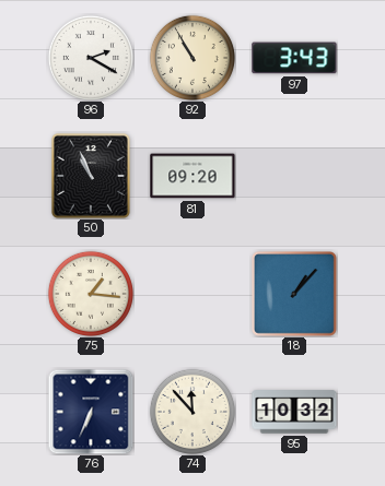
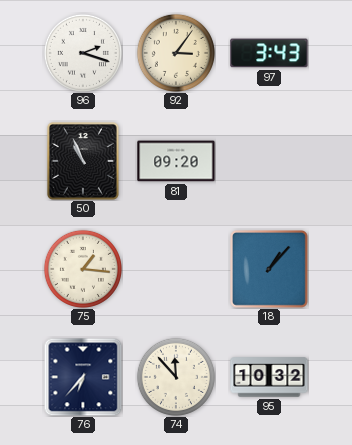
96: 2:20 -> 2:18
92: 10:55 -> 3:06
76: 6:34 -> 6:37
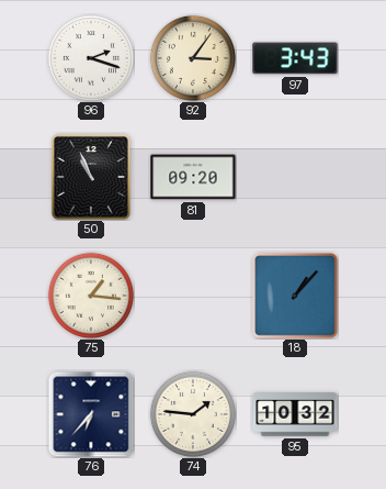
74: 11:53 -> 1:46
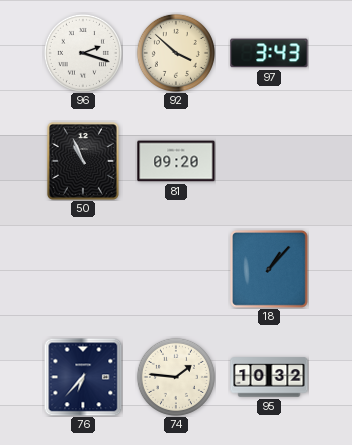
92: 3:06 -> 3:52
75: 1:16 -> none
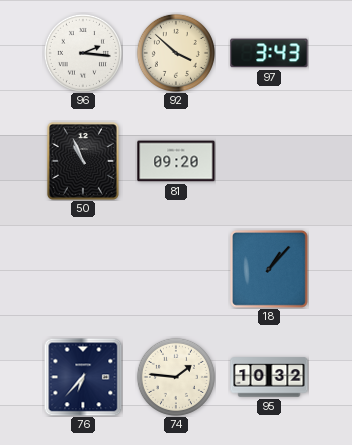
96: 2:18 -> 2:16
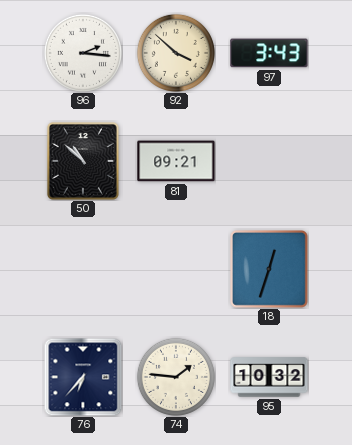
50: 10:56 -> 10:52
81: 09:20 -> 09:21
18: 1:07 -> 12:33
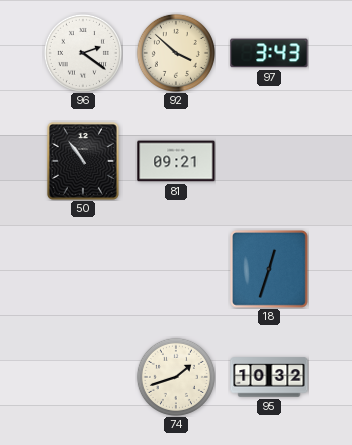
96: 2:16 -> 2:21
50: 10:52 -> 10:54
76: 6:37 -> none
74: 1:46 -> 1:42
